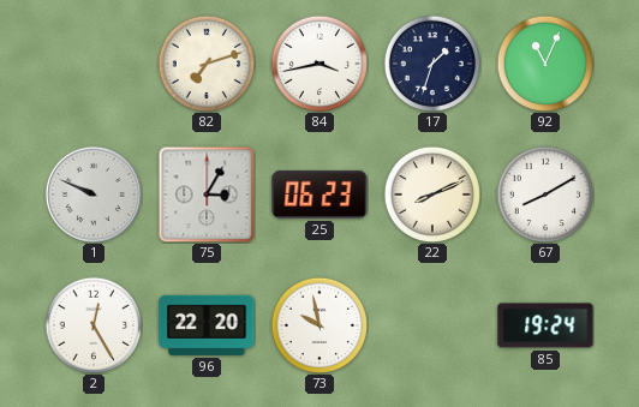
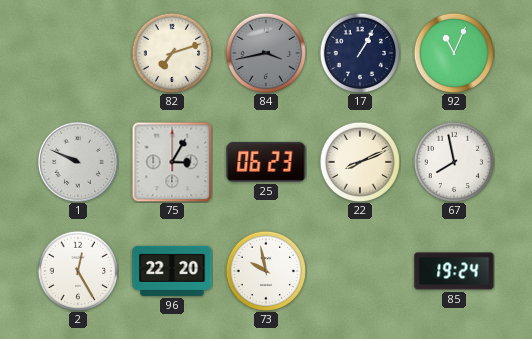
84 dial: white -> grey
17: 1:33 -> 1:05
67: 8:10 -> 7:58
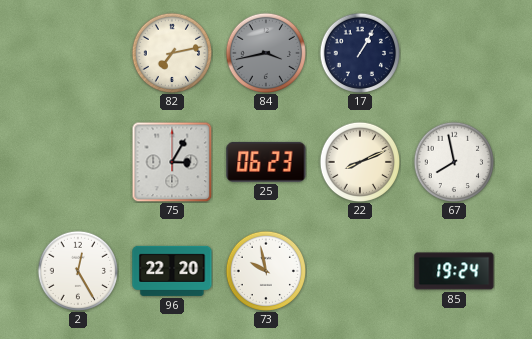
82: 7:12 -> 7:13
92: 11:04 -> none
1: 9:49 -> none
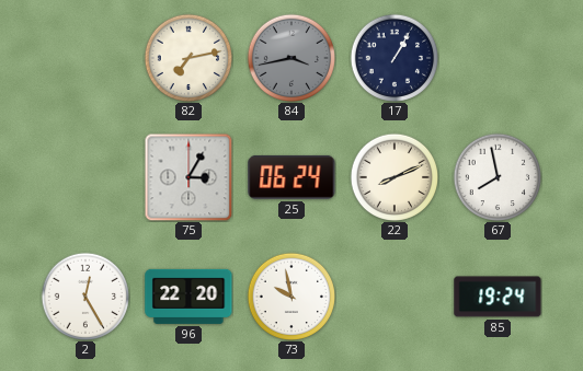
25: 06:23 -> 06:24
